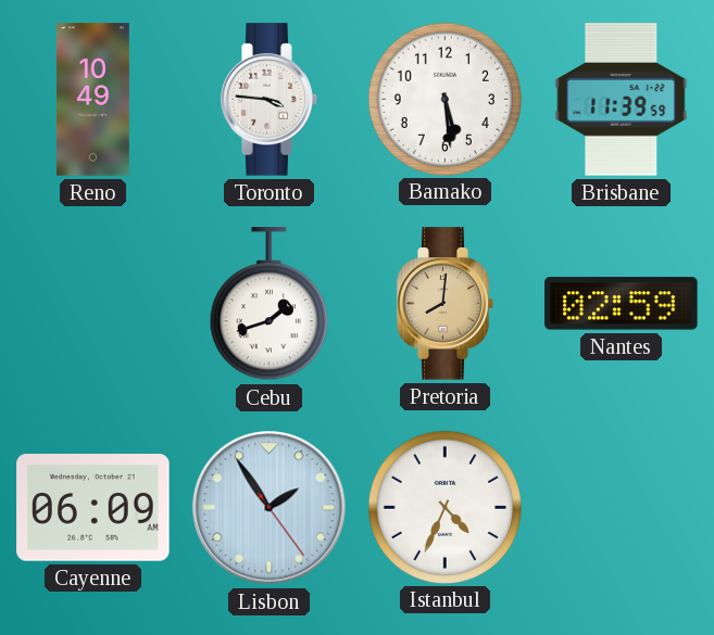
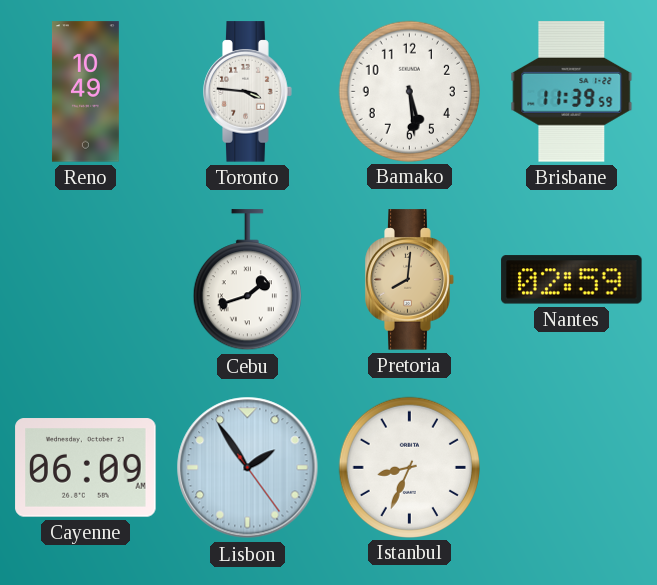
Istanbul: 4:34 -> 8:34
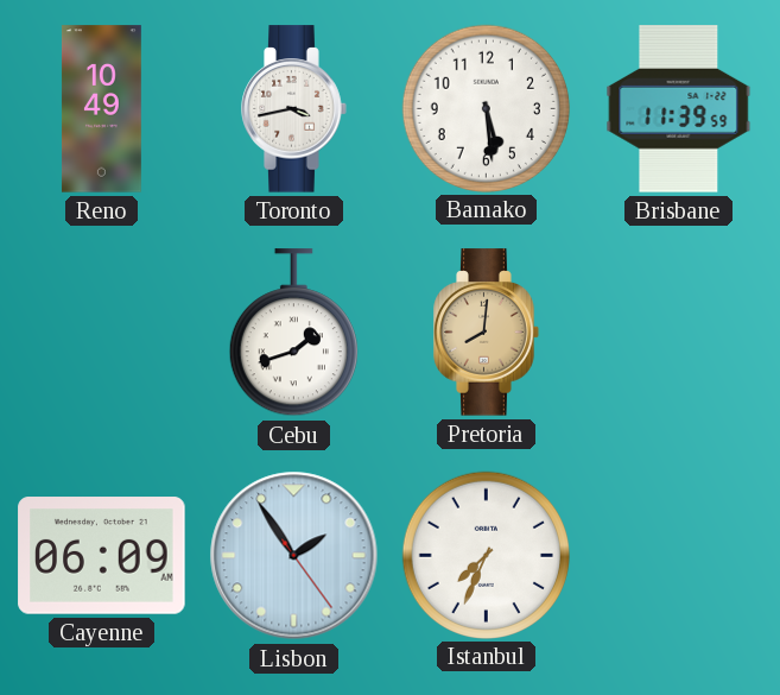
Toronto: 3:46 -> 3:43
Nantes: 02:59 -> none
Istanbul: 8:34 -> 7:34
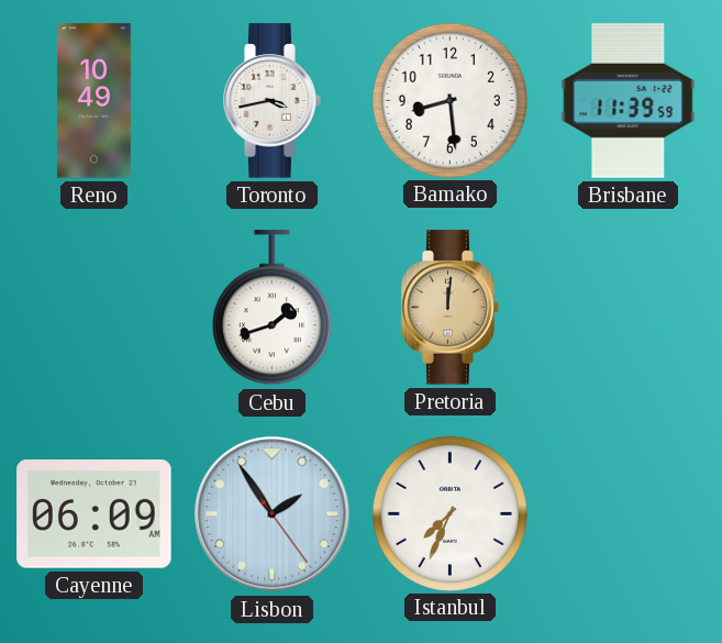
Bamako: 5:29 -> 8:29
Pretoria: 8:01 -> 12:01
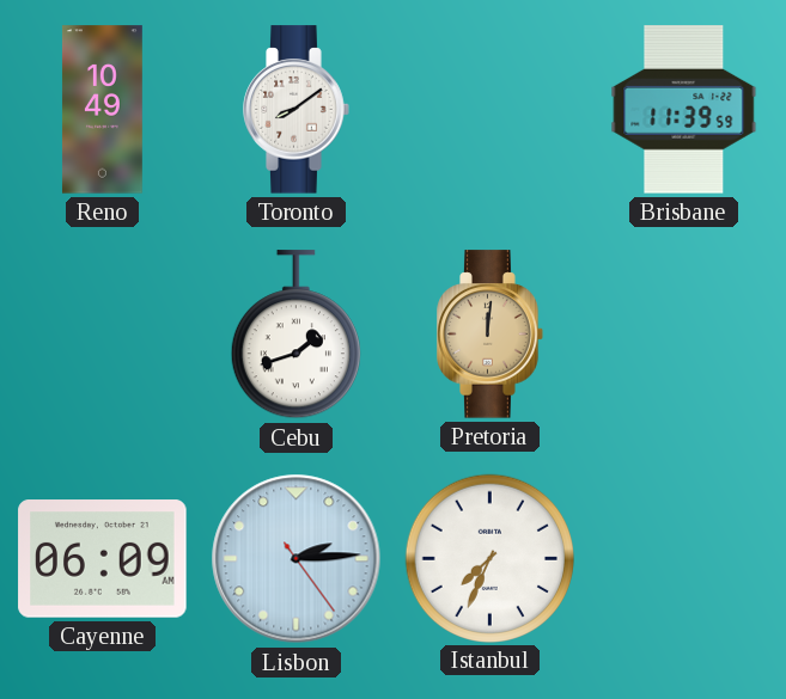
Toronto: 3:43 -> 8:09
Bamako: 8:29 -> none
Lisbon: 1:54 -> 2:14
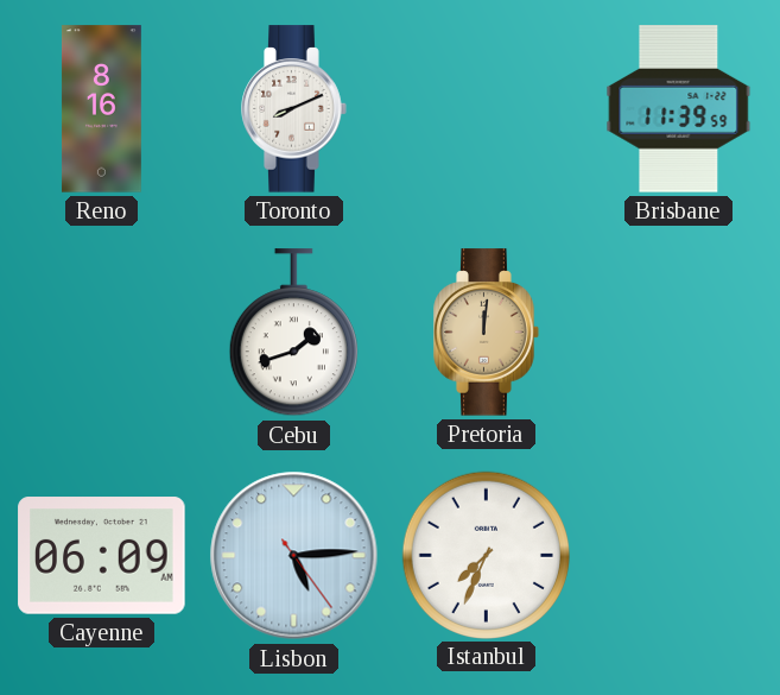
Reno: 10:49 -> 8:16
Toronto: 8:09 -> 8:11
Lisbon: 2:14 -> 5:14
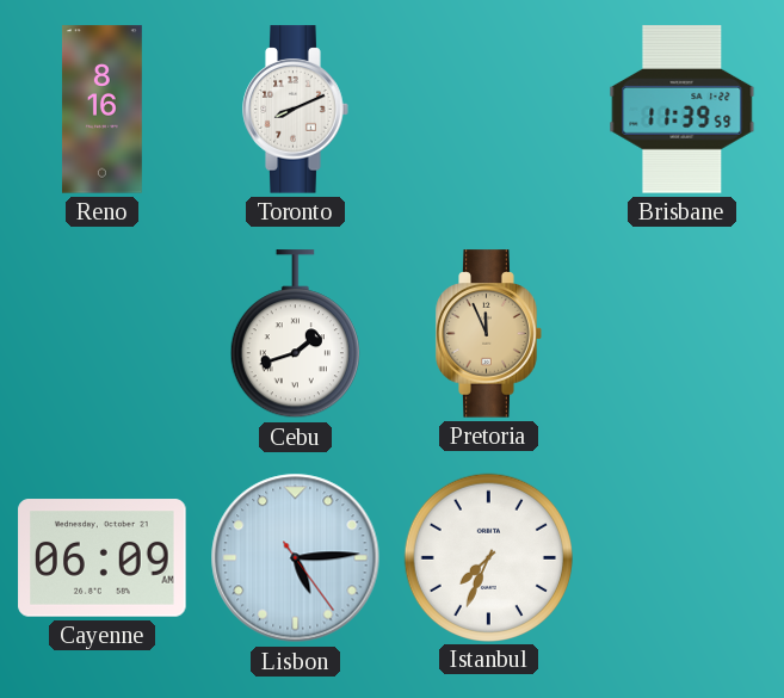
Pretoria: 12:01 -> 11:56
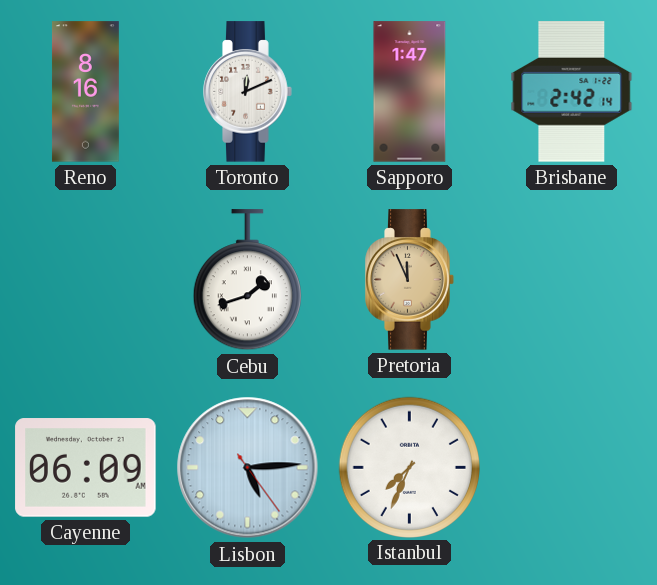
Toronto: 8:11 -> 12:11
Sapporo: none -> 1:47
Brisbane: 11:39 -> 2:42
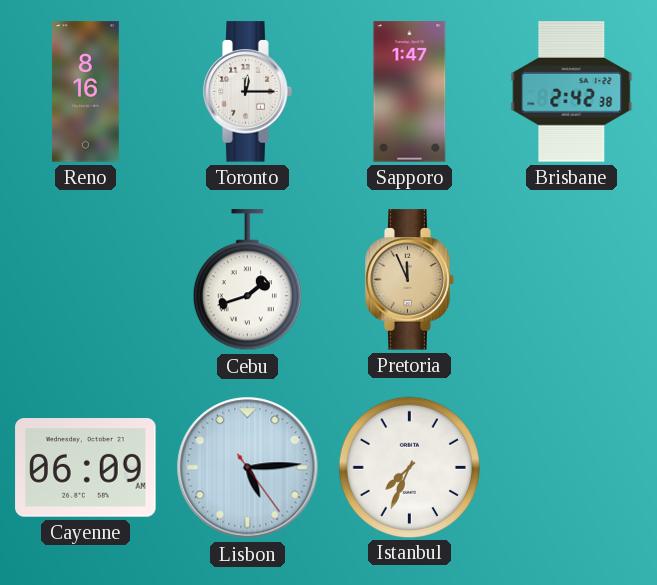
Toronto: 12:11 -> 12:15
Brisbane: 2:42:14 -> 2:42:38
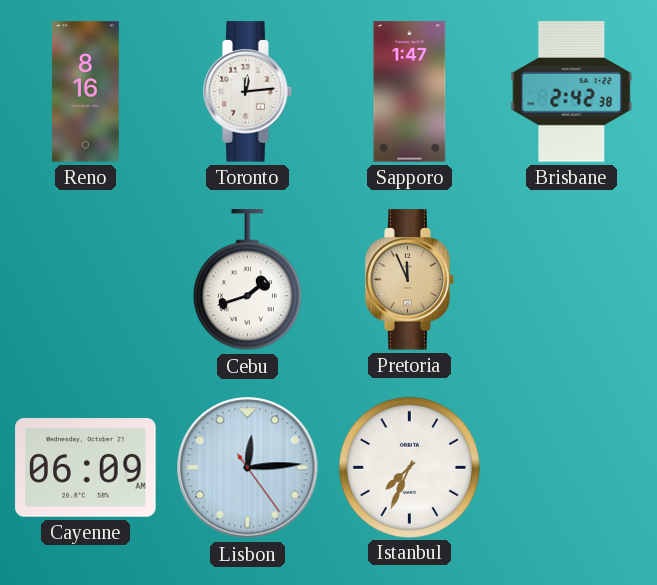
Toronto: 12:15 -> 12:14
Lisbon: 5:14 -> 12:14
